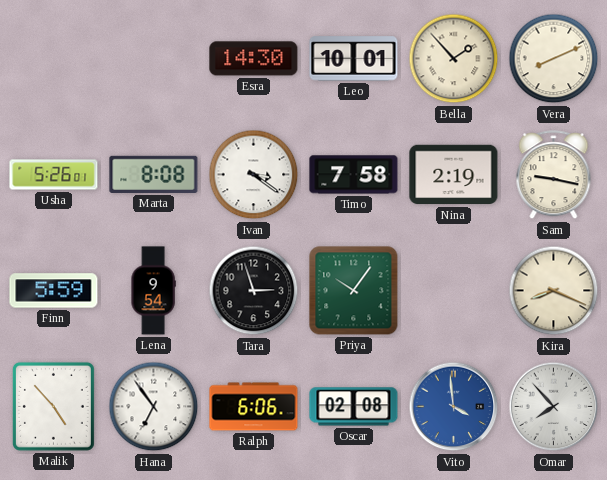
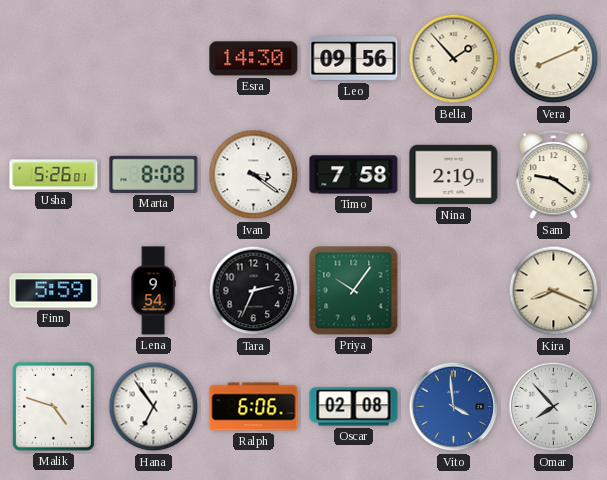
Leo: 10:01 -> 09:56
Sam: 9:17 -> 9:21
Tara: 2:57 -> 2:34
Malik: 4:53 -> 4:48
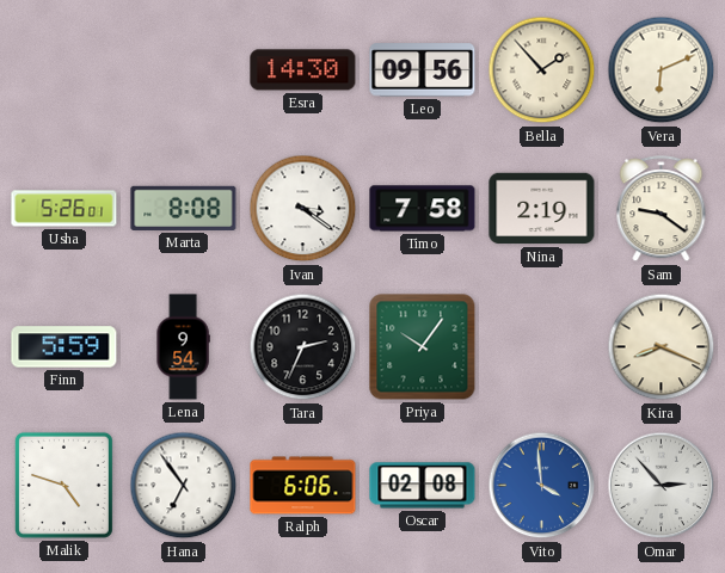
Vera: 8:11 -> 6:11
Omar: 7:53 -> 2:53
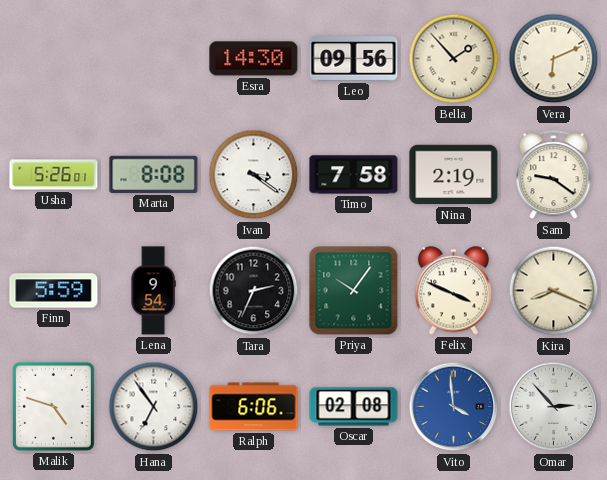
Felix: none -> 3:49
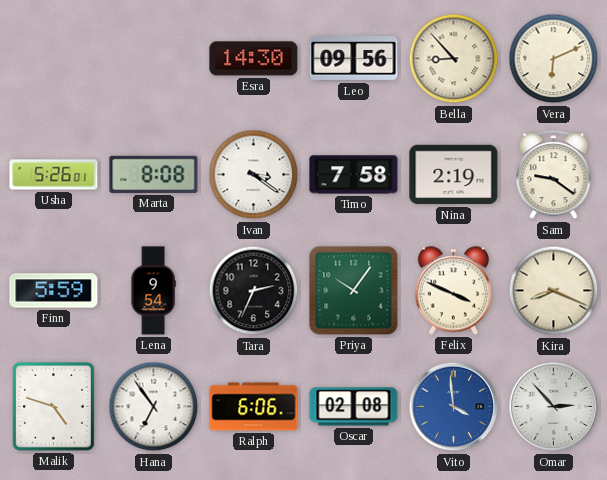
Bella: 1:53 -> 8:53
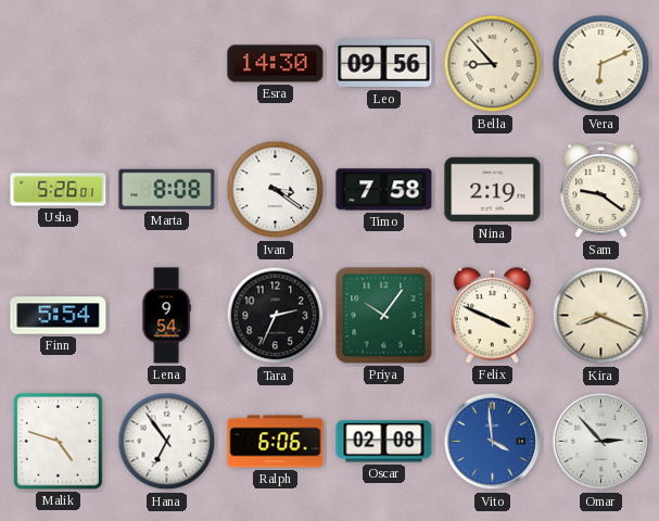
Finn: 5:59 -> 5:54
